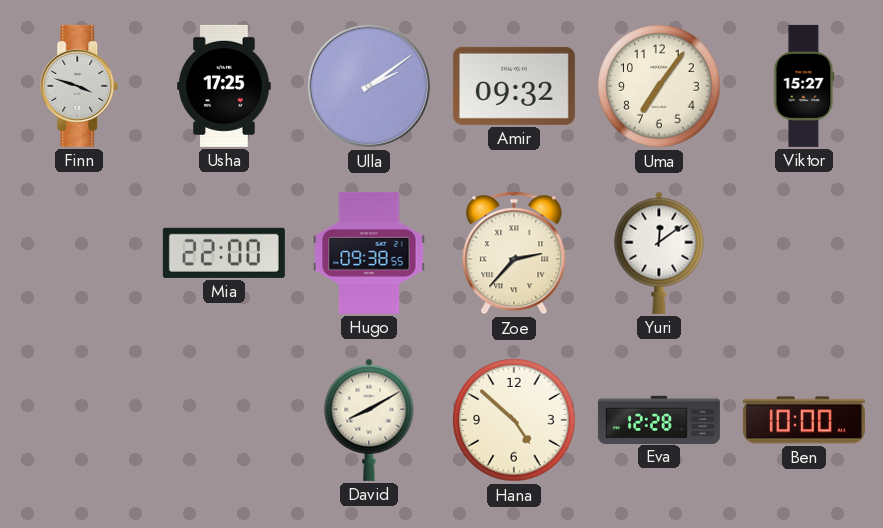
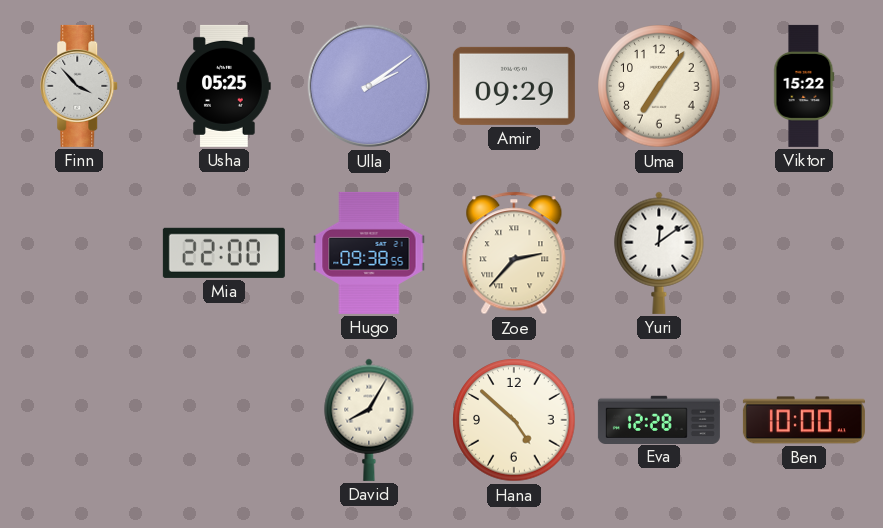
Finn: 3:48 -> 3:53
Usha: 17:25 -> 05:25
Amir: 09:32 -> 09:29
Viktor: 15:27 -> 15:22
David: 8:10 -> 8:05
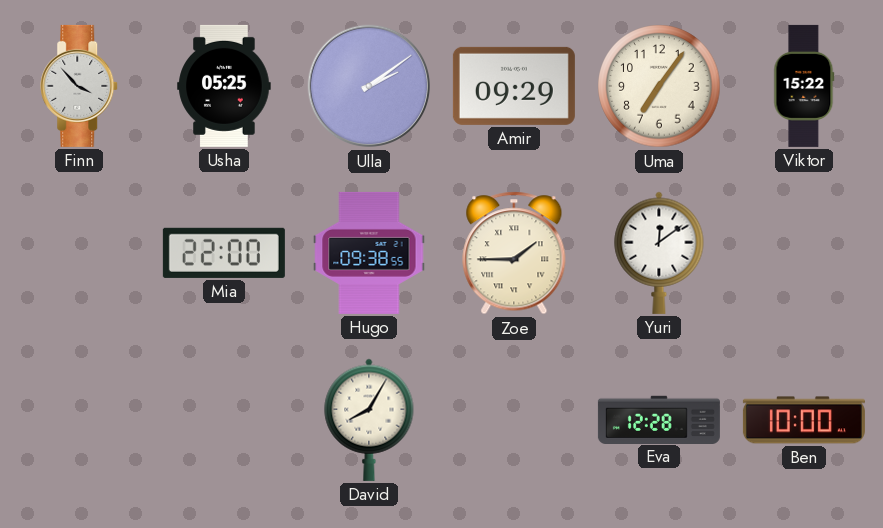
Zoe: 2:37 -> 1:45
Hana: 4:52 -> none
